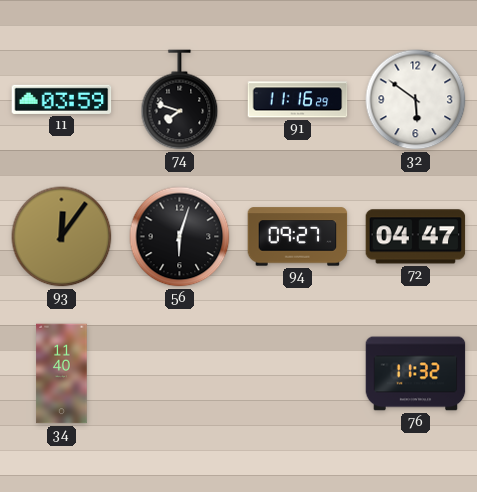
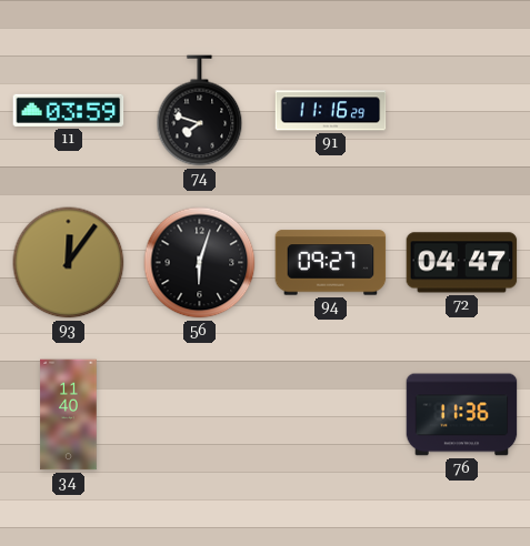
32: 5:51 -> none
76: 11:32 -> 11:36
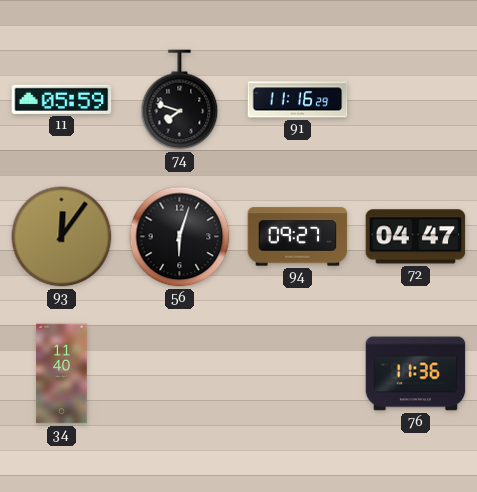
11: 03:59 -> 05:59
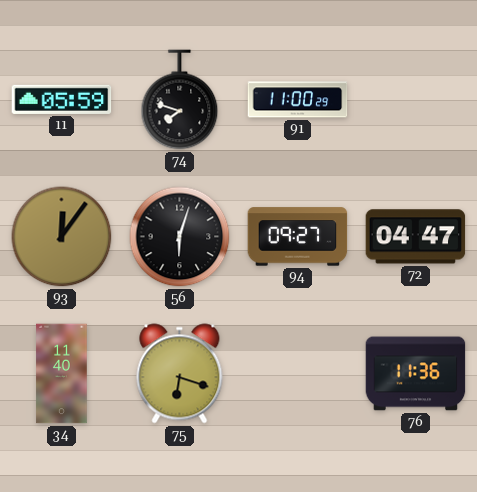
91: 11:16 -> 11:00
75: none -> 6:18
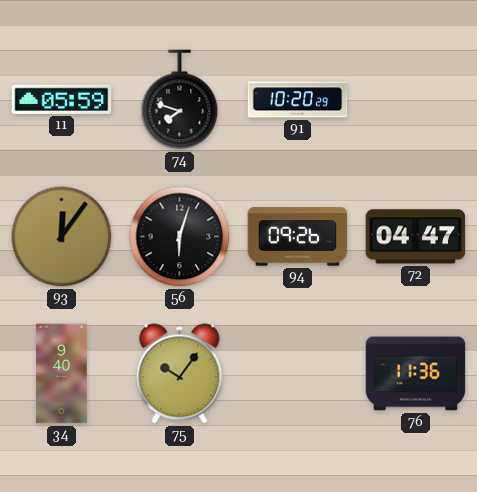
91: 11:00 -> 10:20
94: 09:27 -> 09:26
34: 11:40 -> 9:40
75: 6:18 -> 10:06
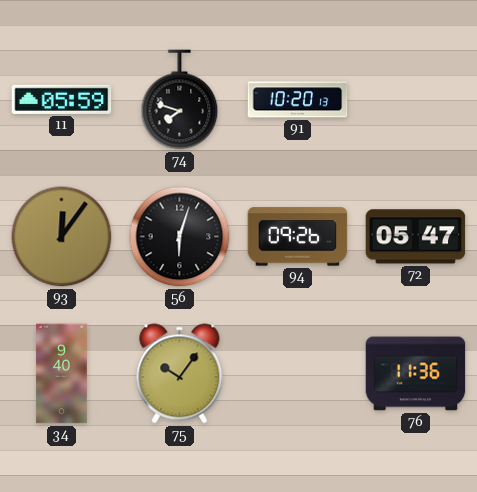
91: 10:20:29 -> 10:20:13
72: 04:47 -> 05:47
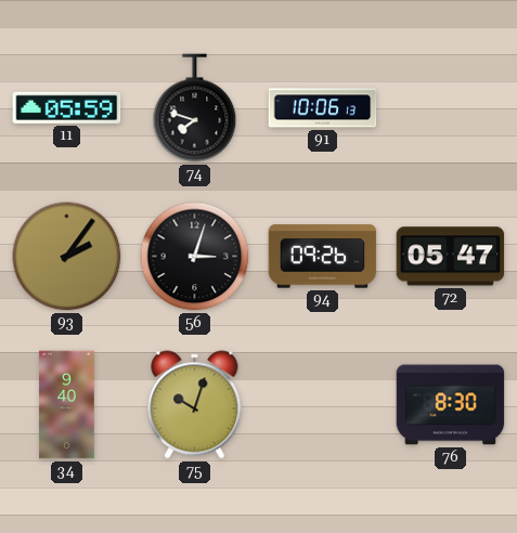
91: 10:20 -> 10:06
93: 12:06 -> 2:06
56: 6:03 -> 3:03
75: 10:06 -> 10:03
76: 11:36 -> 8:30
